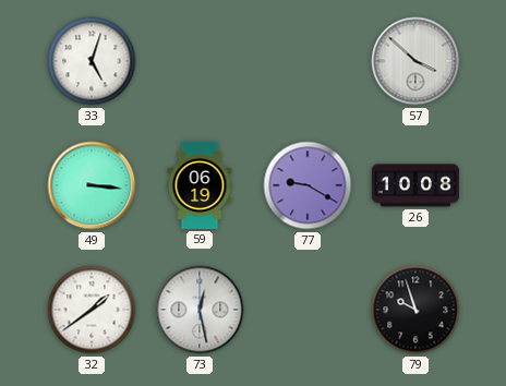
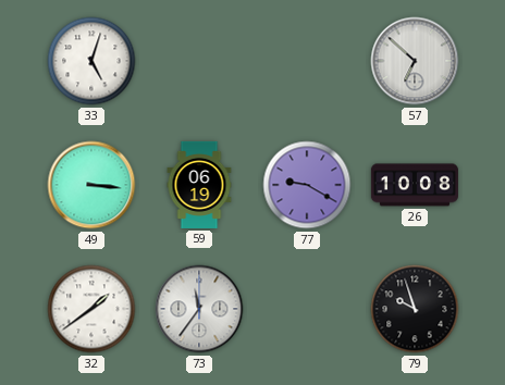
57: 3:52 -> 6:52
73: 12:28 -> 11:36
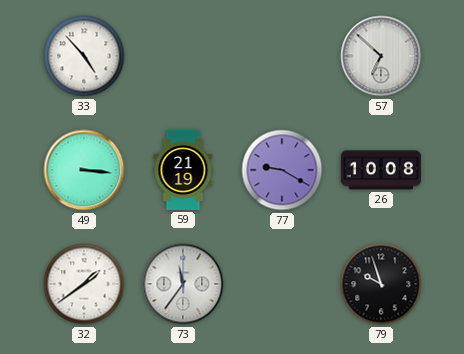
33: 5:03 -> 4:53
59: 06:19 -> 21:19
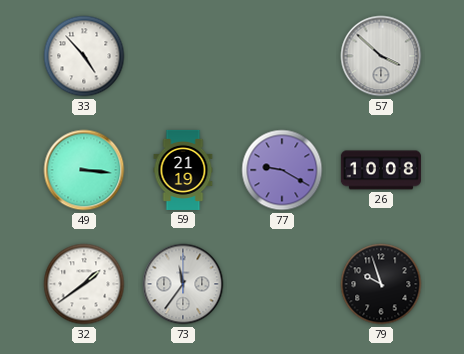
57: 6:52 -> 3:52
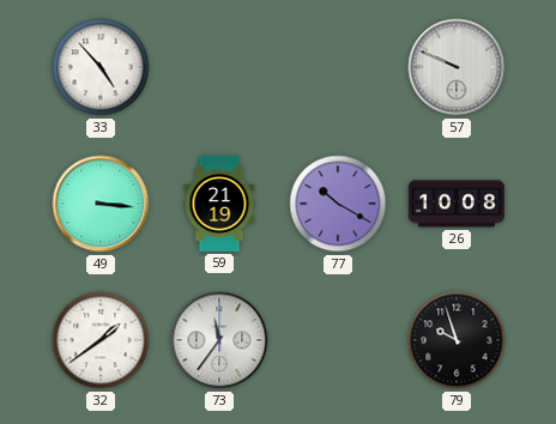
57: 3:52 -> 9:49
77: 9:20 -> 10:20
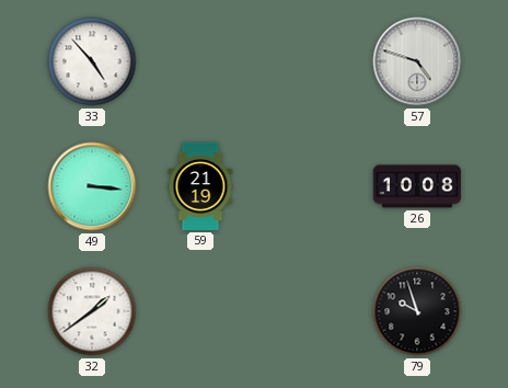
57: 9:49 -> 4:48
77: 10:20 -> none
73: 11:36 -> none
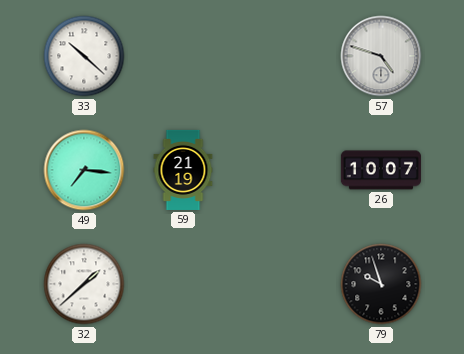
33: 4:53 -> 10:22
49: 3:16 -> 7:16
26: 10:08 -> 10:07
32: 1:39 -> 1:38
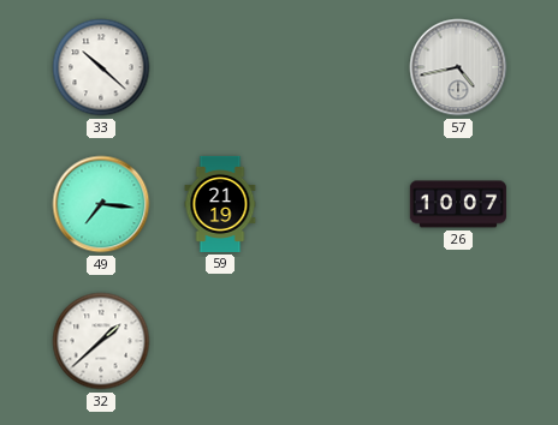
57: 4:48 -> 4:43
79: 9:57 -> none
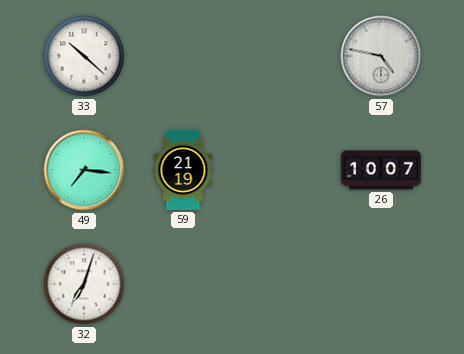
57: 4:43 -> 4:47
32: 1:38 -> 7:03
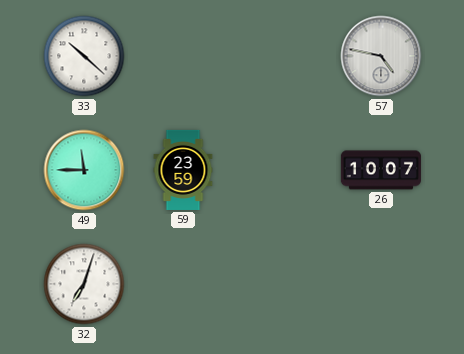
49: 7:16 -> 11:45
59: 21:19 -> 23:59
